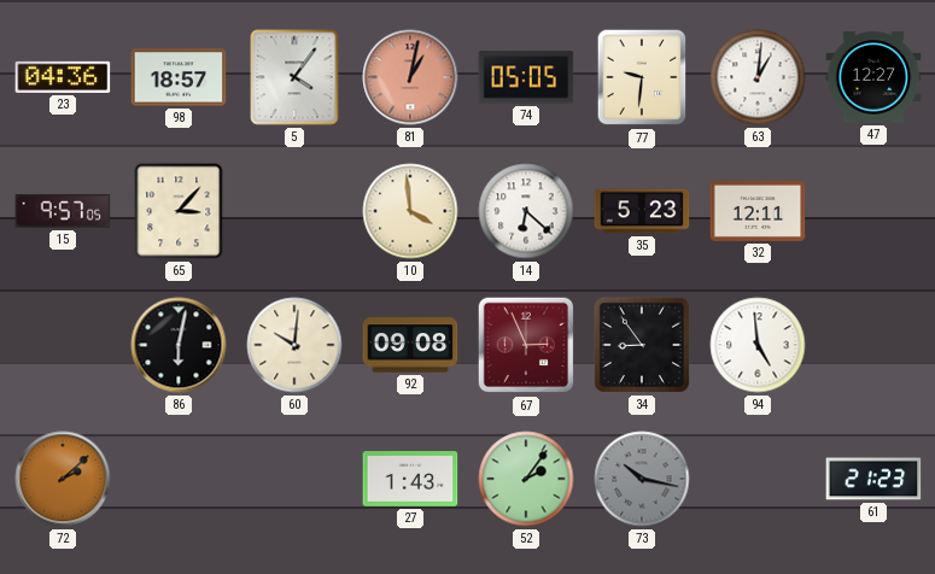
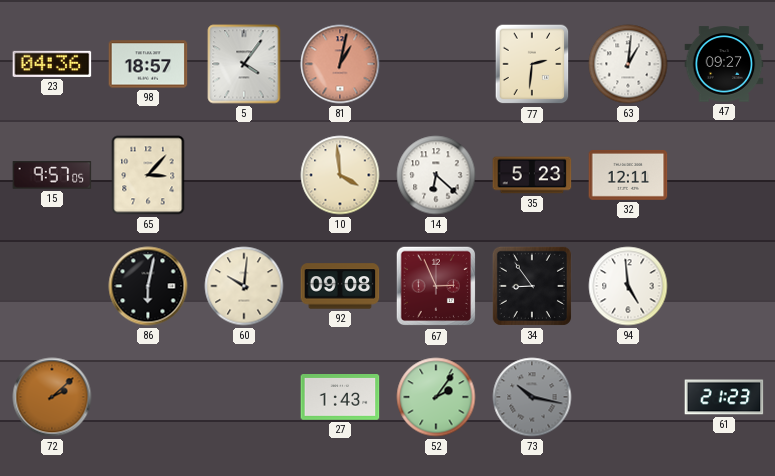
74: 05:05 -> none
77: 9:31 -> 2:31
47: 12:27 -> 09:27
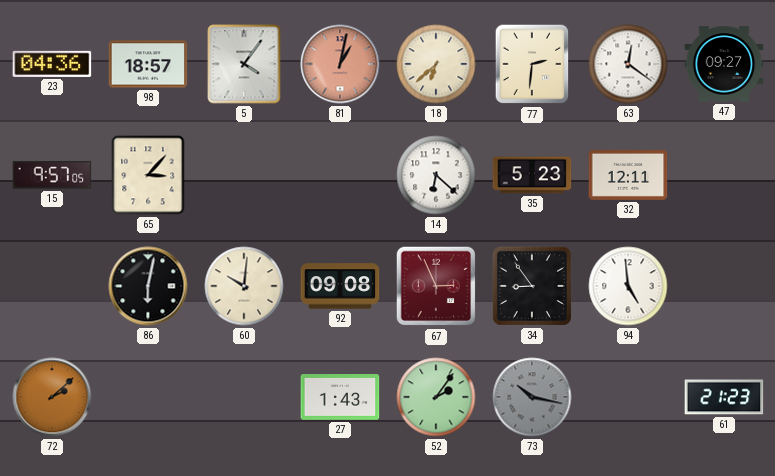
18: none -> 6:38
63: 1:01 -> 12:21
10: 3:59 -> none
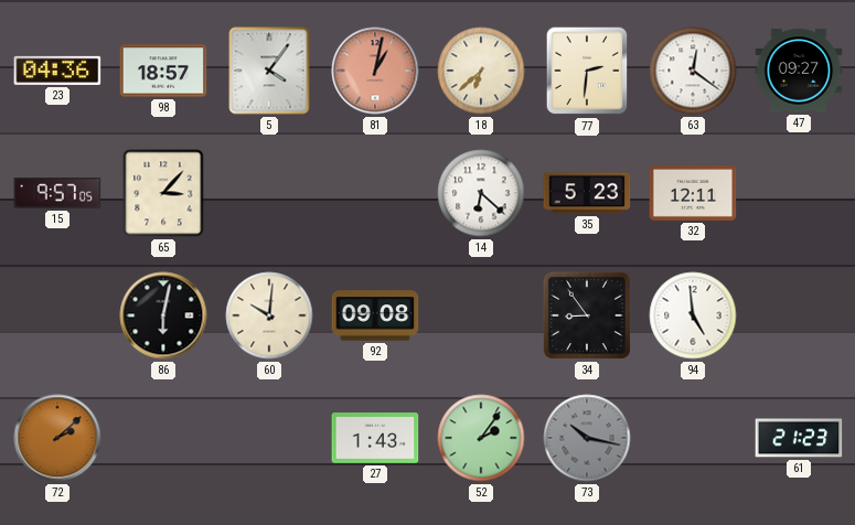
67: 2:56 -> none
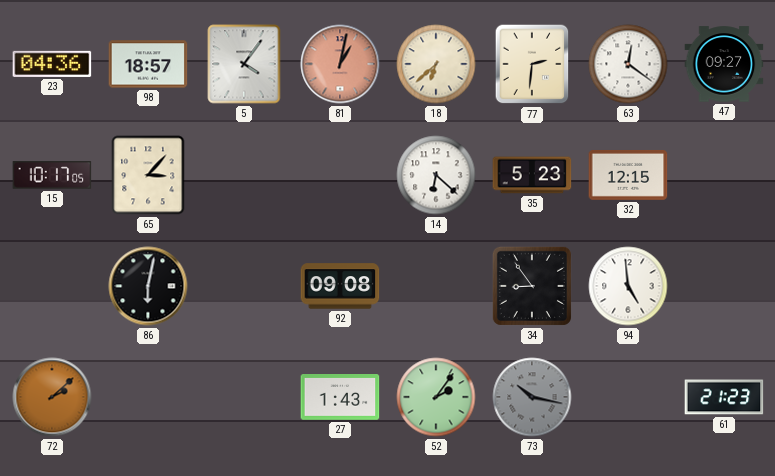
15: 9:57 -> 10:17
32: 12:11 -> 12:15
60: 10:01 -> none
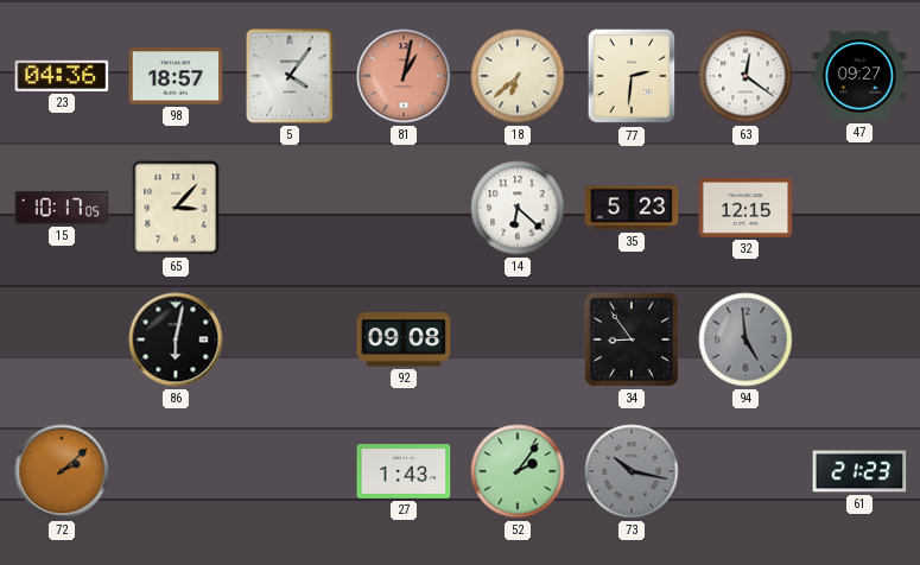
94 dial: white -> grey
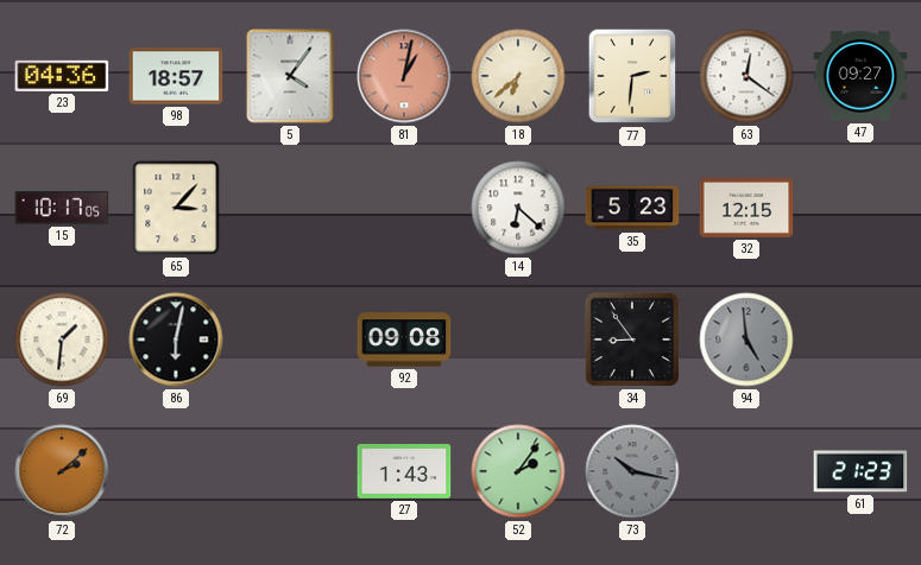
69: none -> 1:31
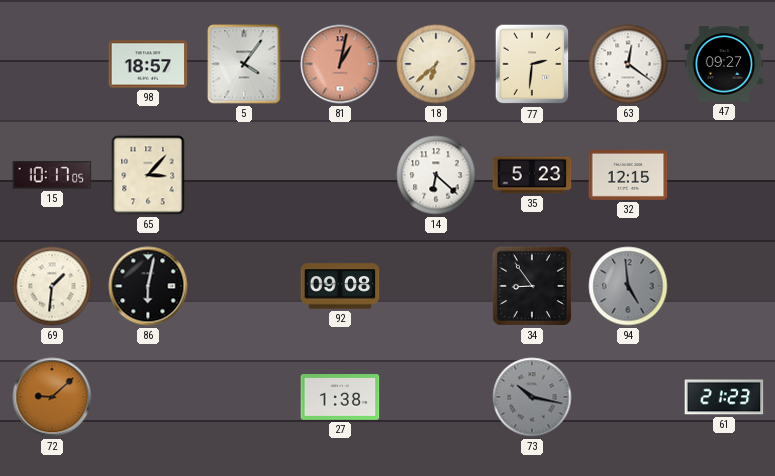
23: 04:36 -> none
72: 2:08 -> 9:08
27: 1:43 -> 1:38
52: 2:06 -> none
